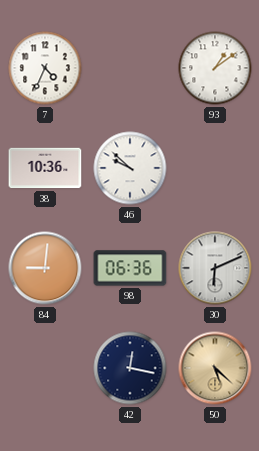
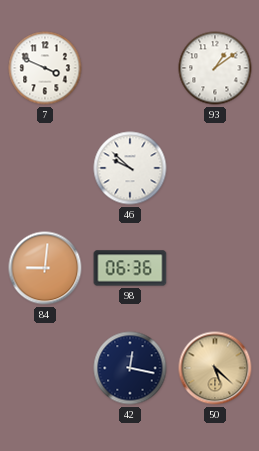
7: 4:34 -> 3:49
38: 10:36 -> none
30: 6:11 -> none
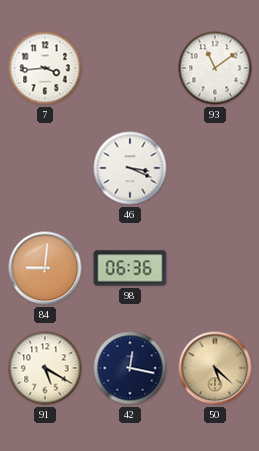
7: 3:49 -> 3:44
93: 1:09 -> 11:09
46: 9:52 -> 3:19
91: none -> 5:20
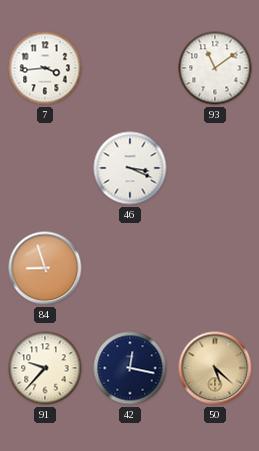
84: 9:01 -> 8:57
98: 06:36 -> none
91: 5:20 -> 9:37
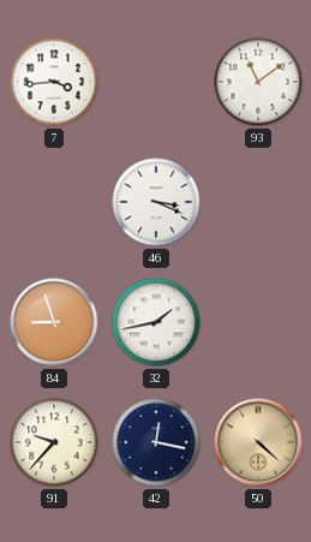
32: none -> 1:43
50: 5:22 -> 4:22
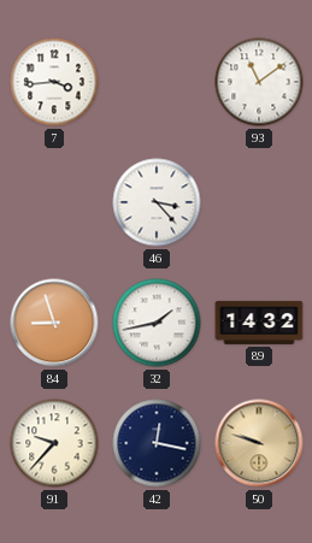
46: 3:19 -> 3:23
89: none -> 14:32
50: 4:22 -> 9:48
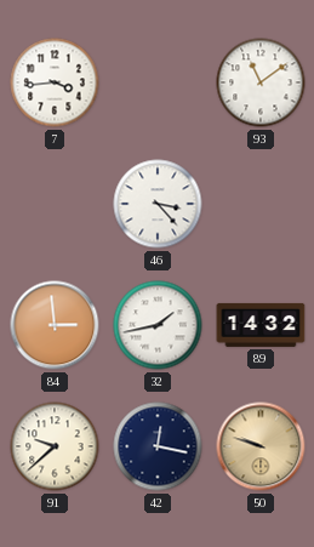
84: 8:57 -> 2:59
91: 9:37 -> 9:38
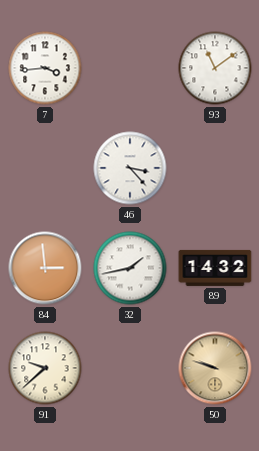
42: 12:17 -> none
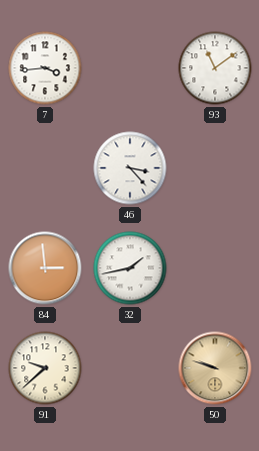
89: 14:32 -> none
